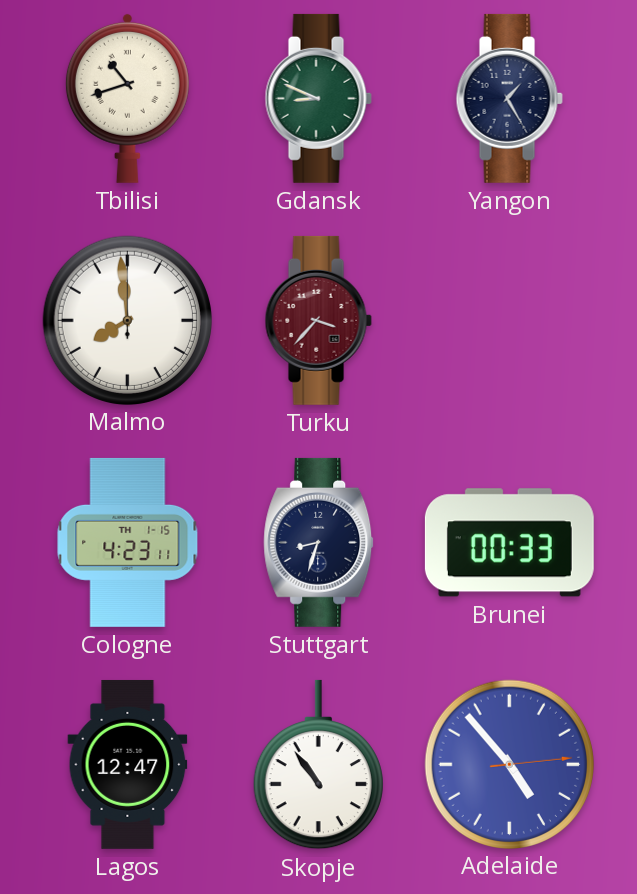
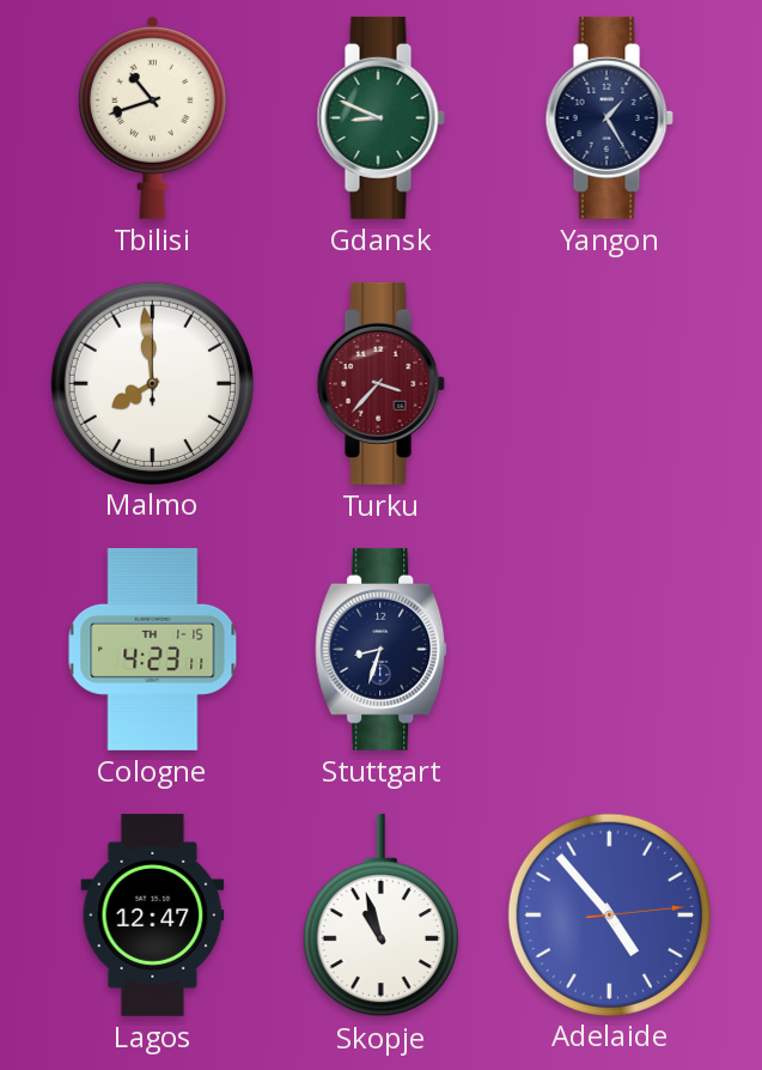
Brunei: 00:33 -> none
Skopje: 10:54 -> 10:57
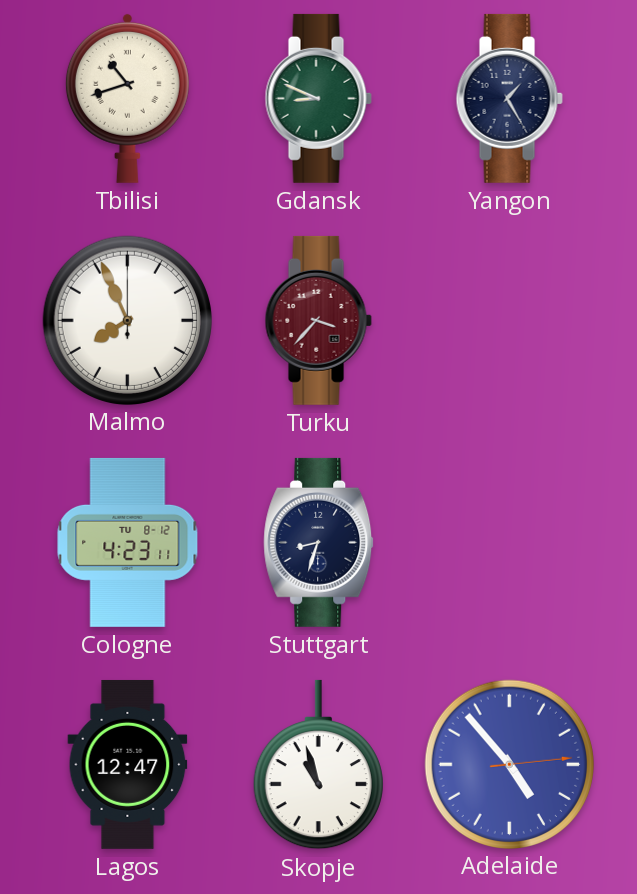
Malmo: 7:59 -> 7:56
Cologne date: TH 1-15 -> TU 8-12
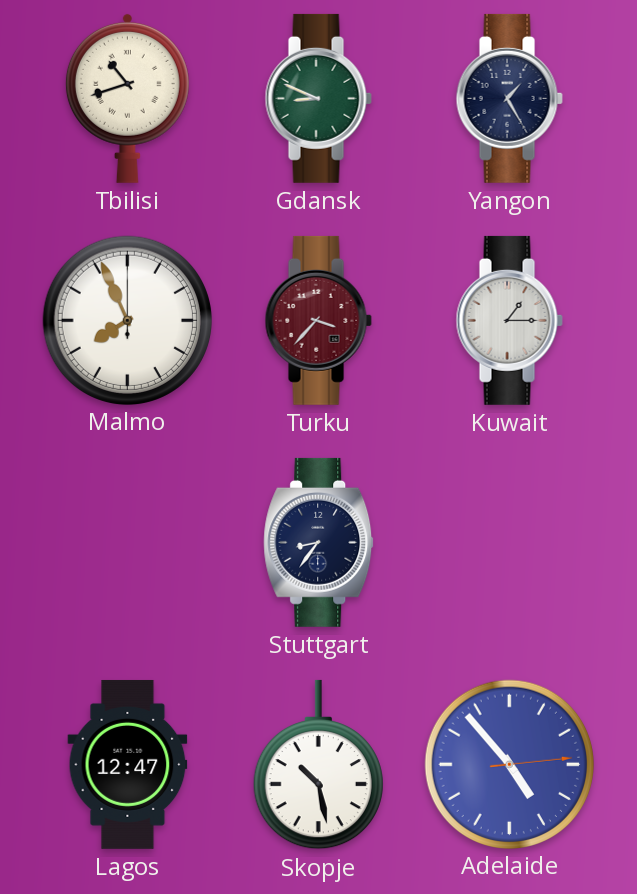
Kuwait: none -> 1:15
Cologne: 4:23 -> none
Stuttgart: 8:33 -> 8:36
Skopje: 10:57 -> 10:28
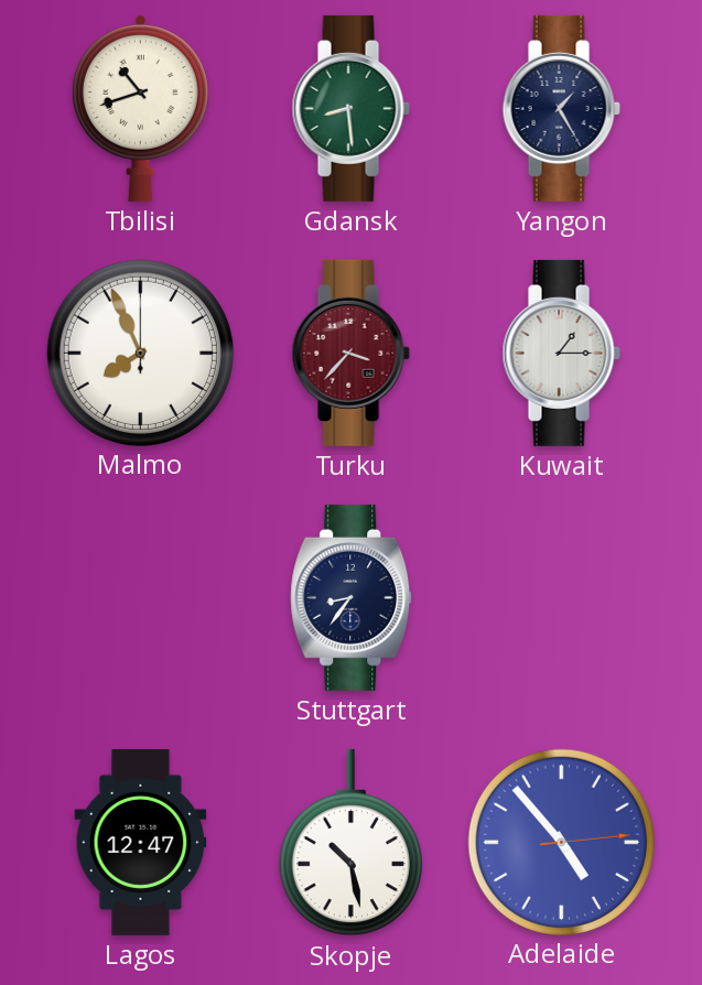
Gdansk: 8:49 -> 8:29
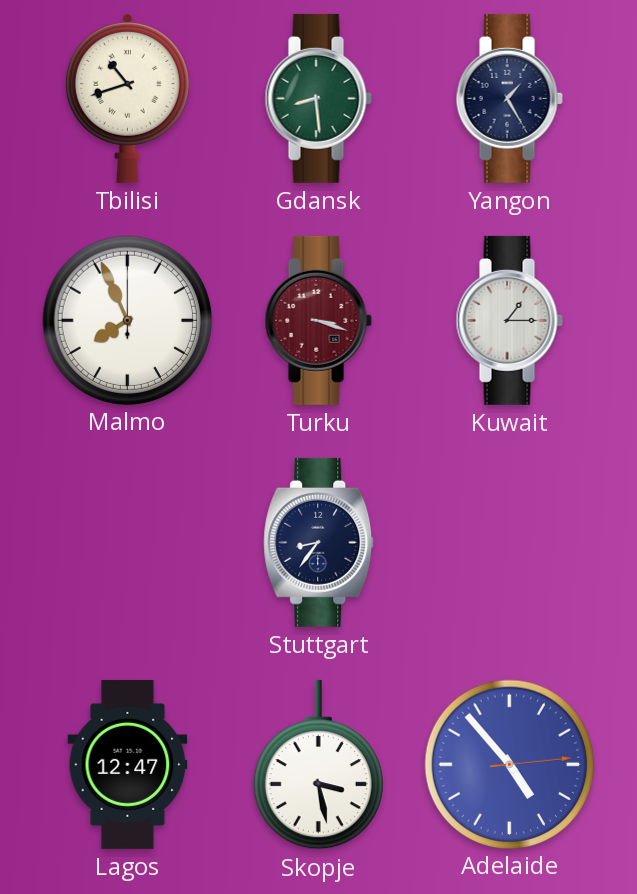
Turku: 3:37 -> 3:18
Skopje: 10:28 -> 3:28
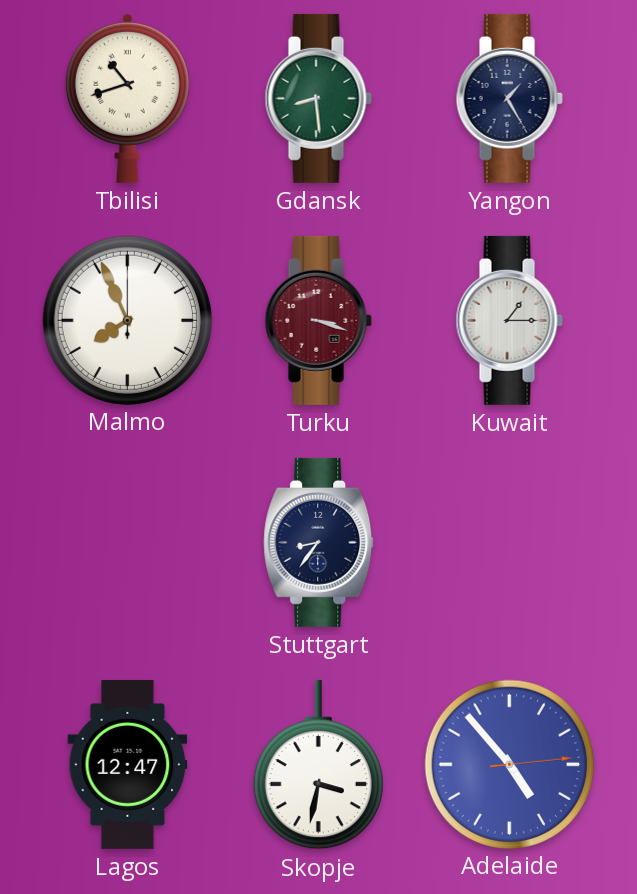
Skopje: 3:28 -> 3:32
